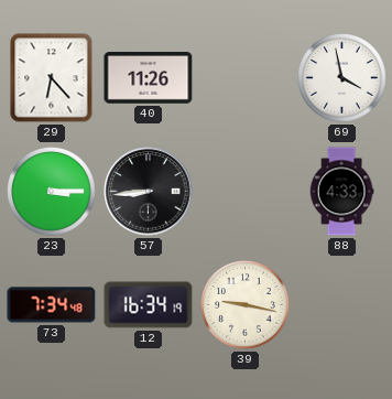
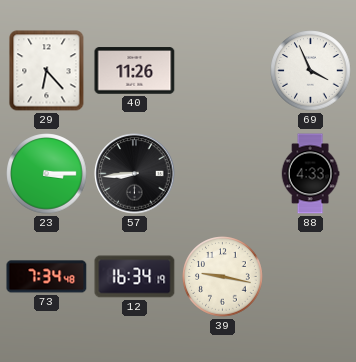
69: 3:58 -> 3:56
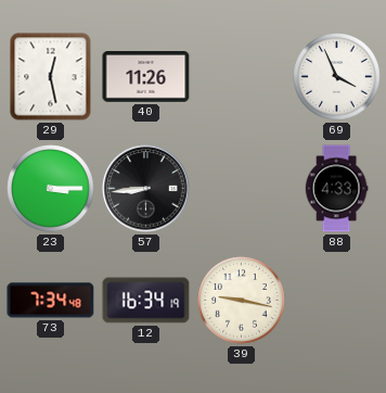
29: 6:23 -> 12:28
